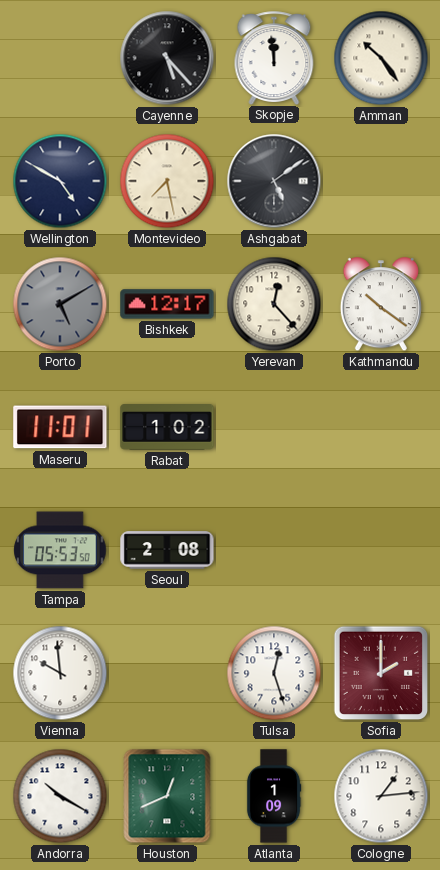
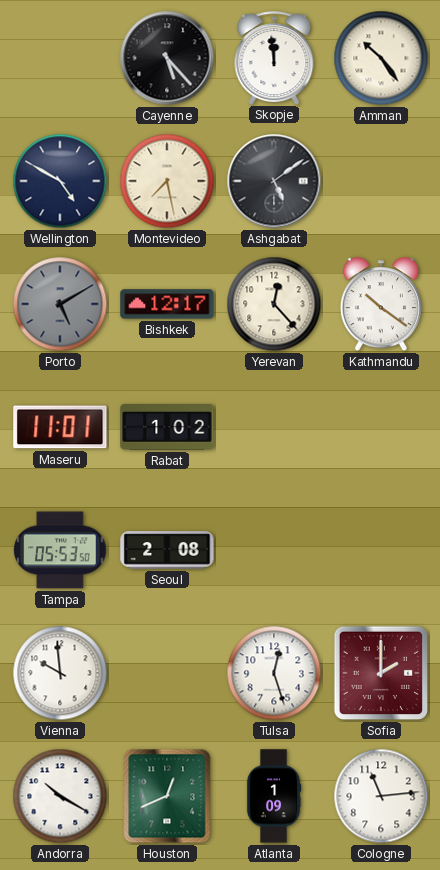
Cologne: 1:14 -> 11:14
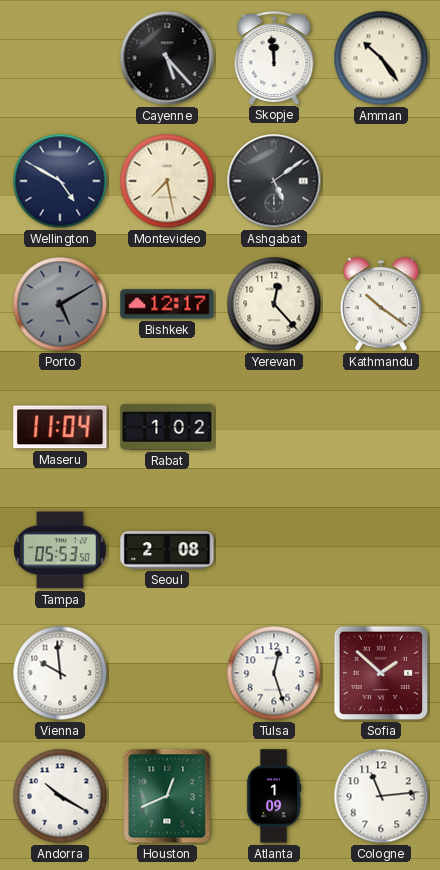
Maseru: 11:01 -> 11:04
Sofia: 2:00 -> 1:52
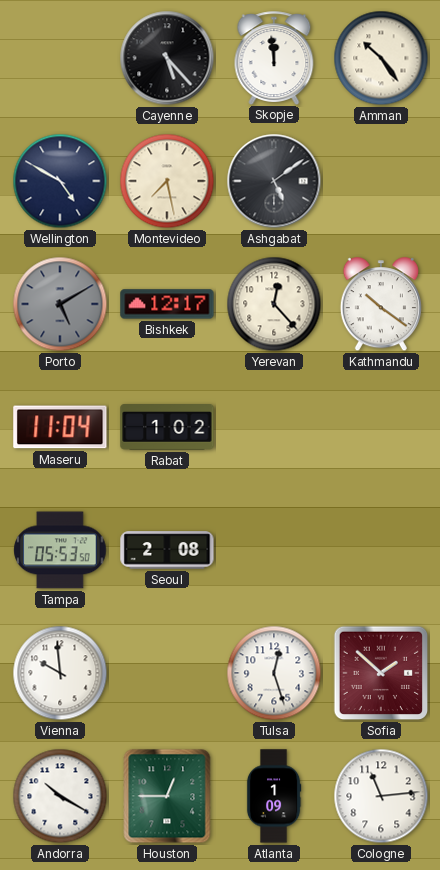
Houston: 12:41 -> 12:45
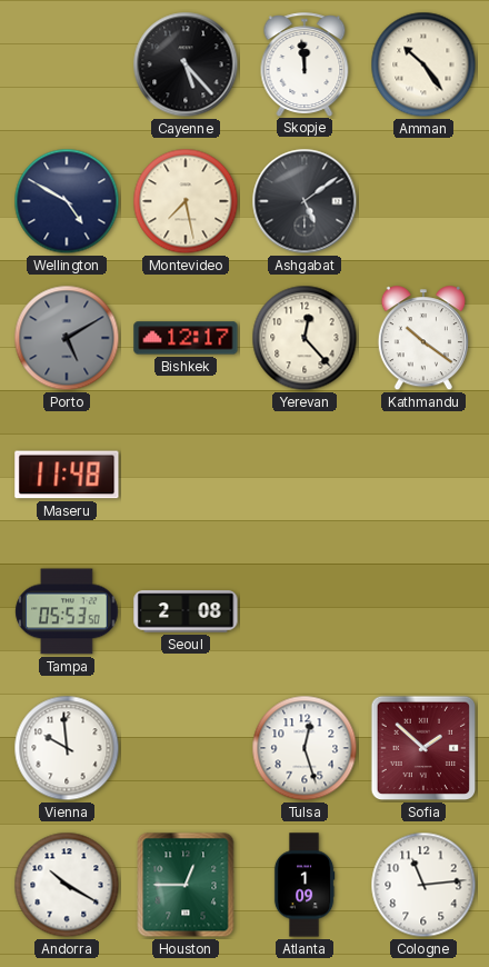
Maseru: 11:04 -> 11:48
Rabat: 1:02 -> none
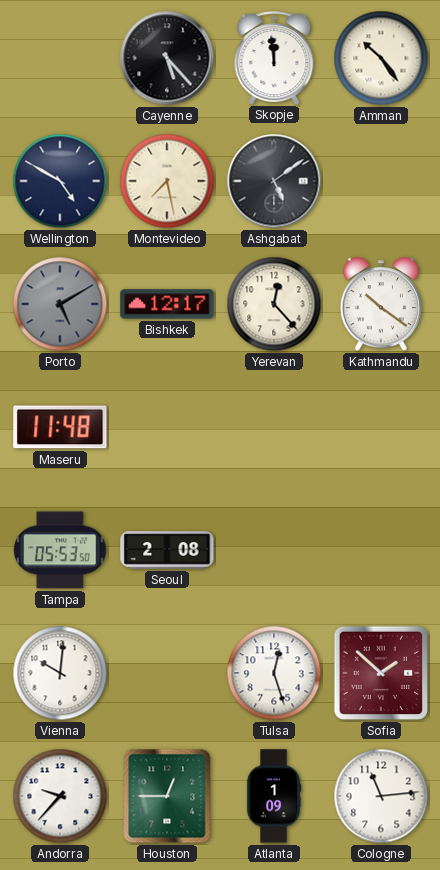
Vienna: 9:59 -> 10:01
Andorra: 10:20 -> 9:37
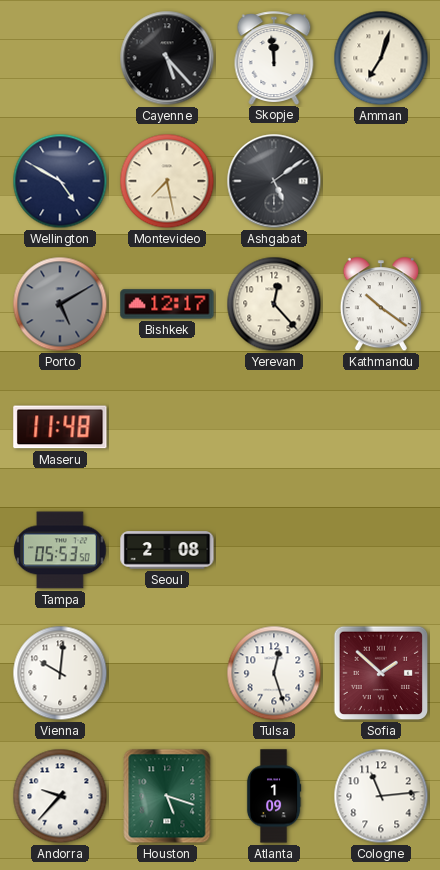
Amman: 10:24 -> 7:03
Houston: 12:45 -> 5:18
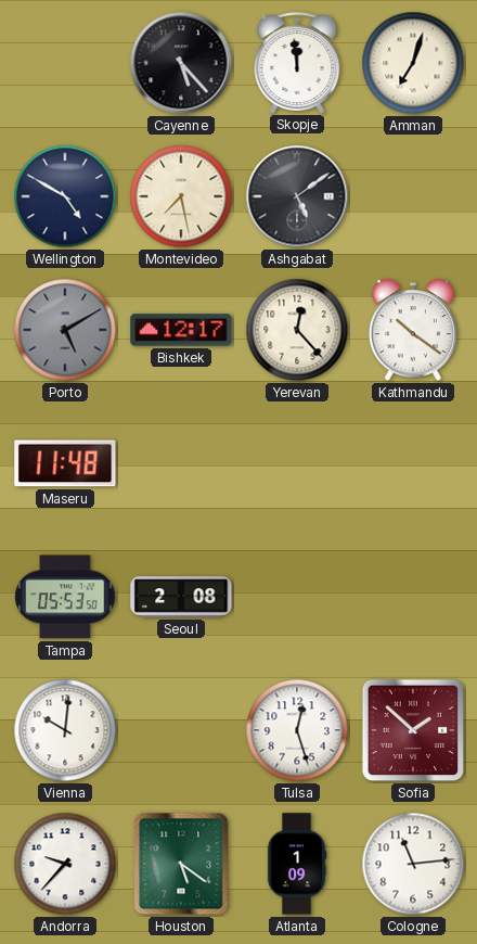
Houston: 5:18 -> 5:21
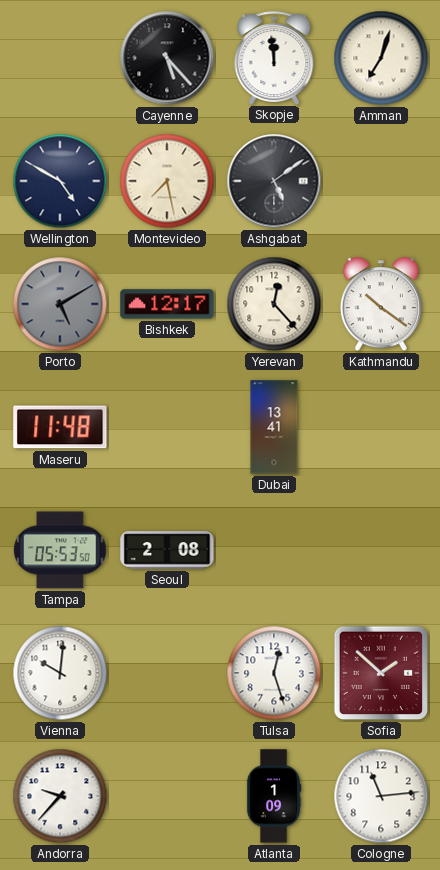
Dubai: none -> 13:41
Houston: 5:21 -> none
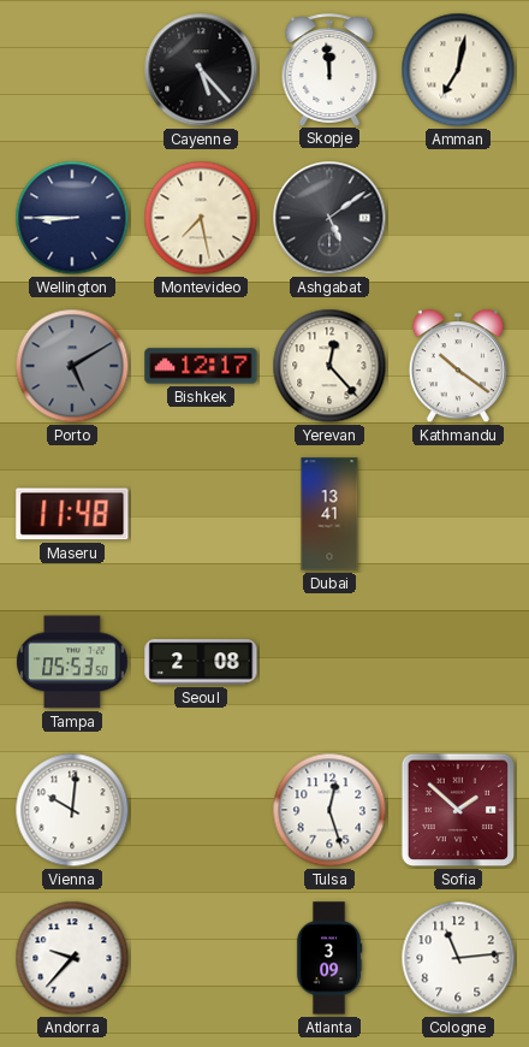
Amman: 7:03 -> 7:02
Wellington: 4:50 -> 8:45
Atlanta: 1:09 -> 3:09
